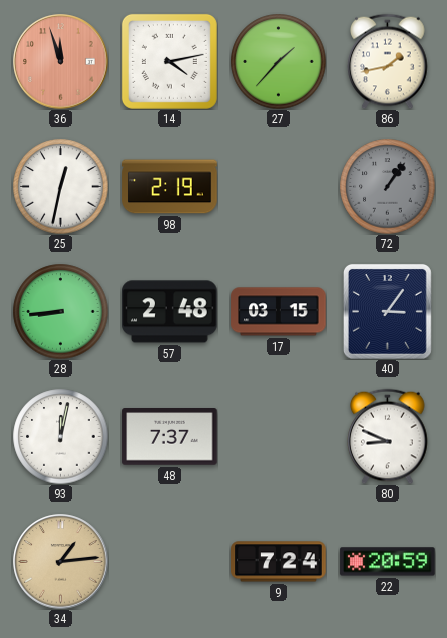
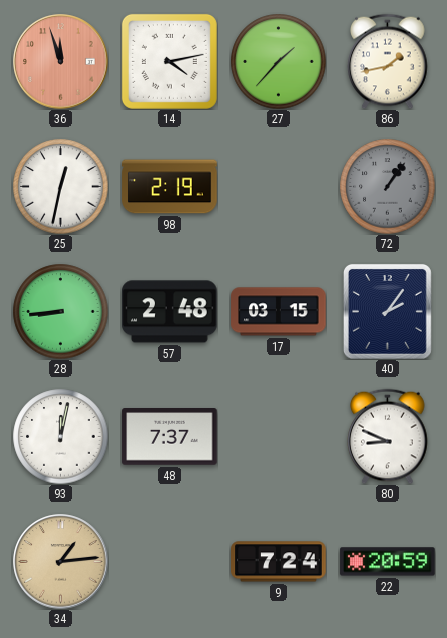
40: 3:06 -> 2:06
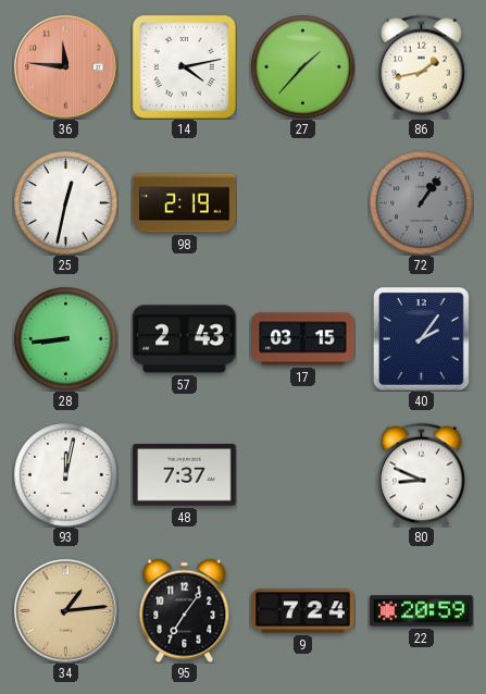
36: 11:57 -> 11:46
57: 2:48 -> 2:43
95: none -> 7:06
